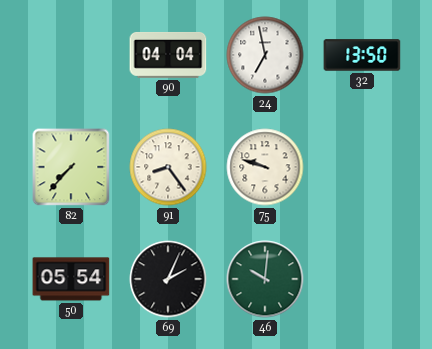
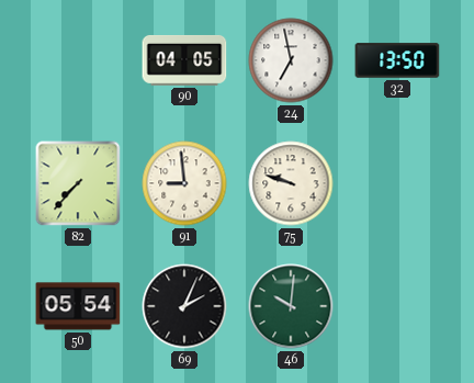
90: 04:04 -> 04:05
91: 8:24 -> 8:59
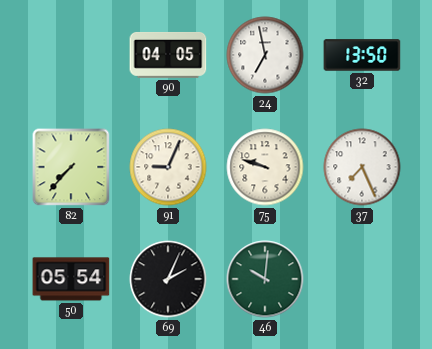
91: 8:59 -> 9:04
37: none -> 7:26
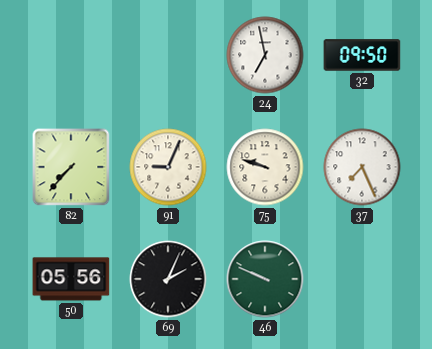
90: 04:05 -> none
32: 13:50 -> 09:50
50: 05:54 -> 05:56
46: 10:01 -> 9:49
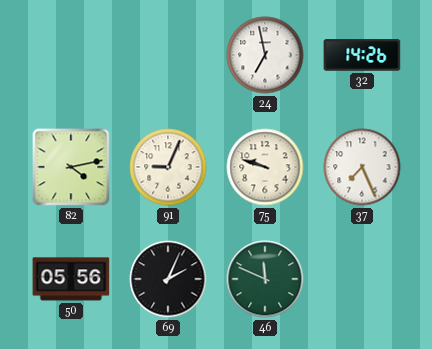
32: 09:50 -> 14:26
82: 7:37 -> 4:13
46: 9:49 -> 11:49
